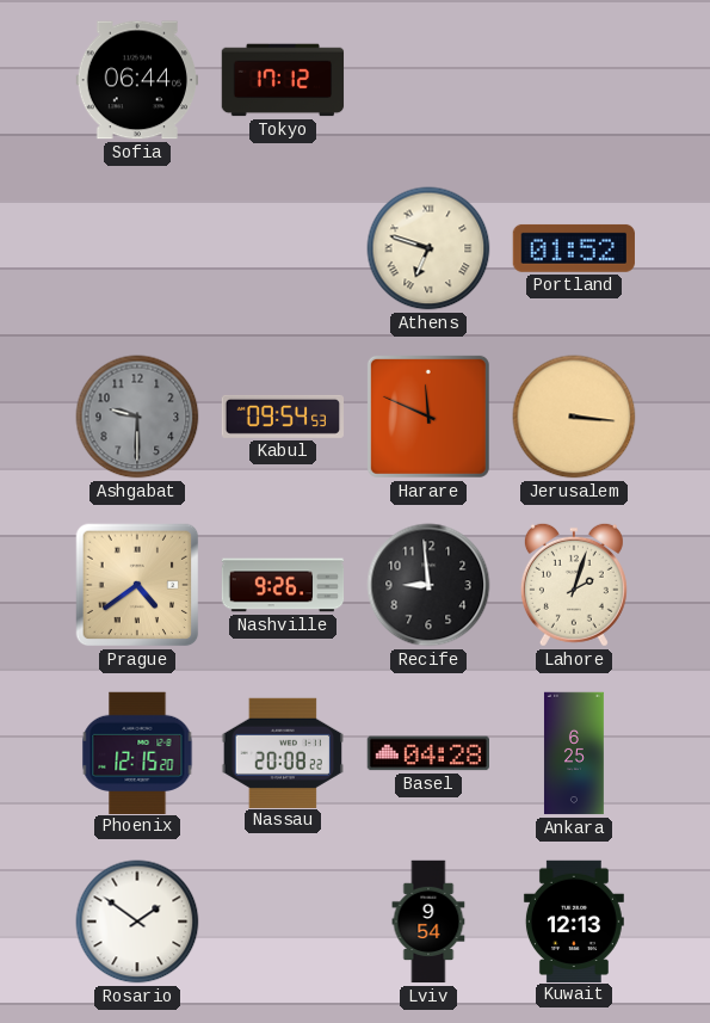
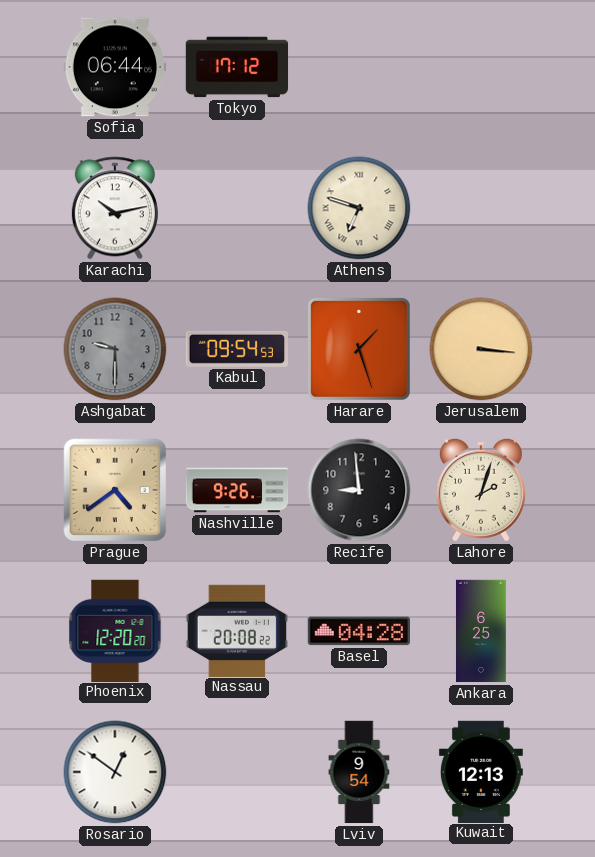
Karachi: none -> 10:13
Portland: 01:52 -> none
Harare: 11:49 -> 1:27
Phoenix: 12:15 -> 12:20
Rosario: 1:51 -> 12:51
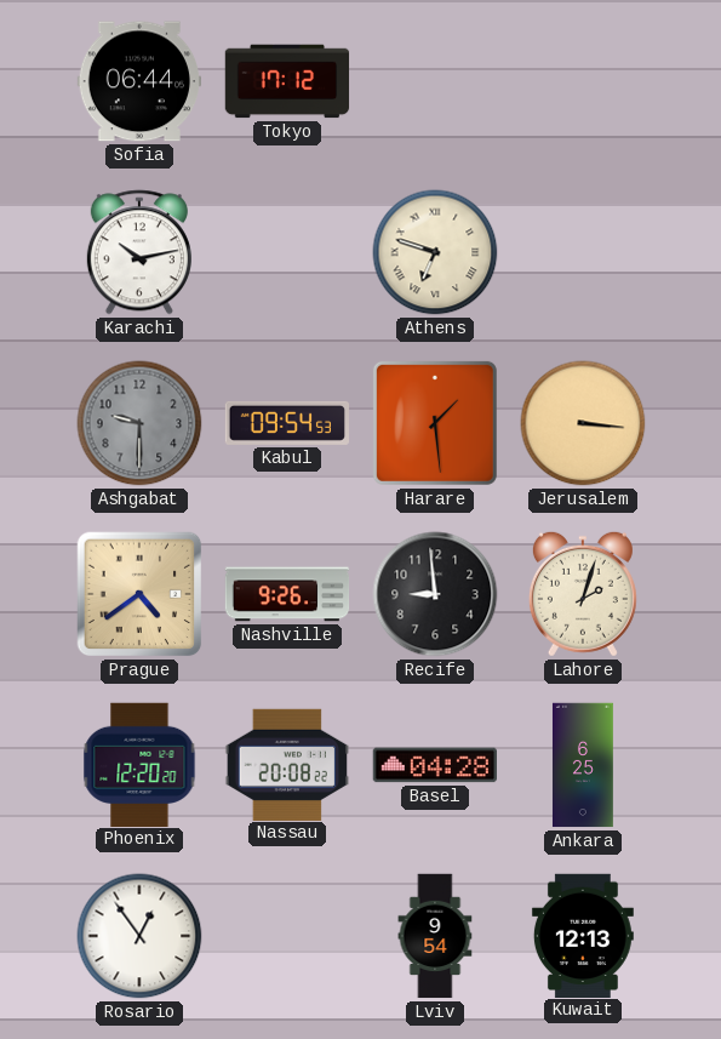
Harare: 1:27 -> 1:29
Rosario: 12:51 -> 12:54
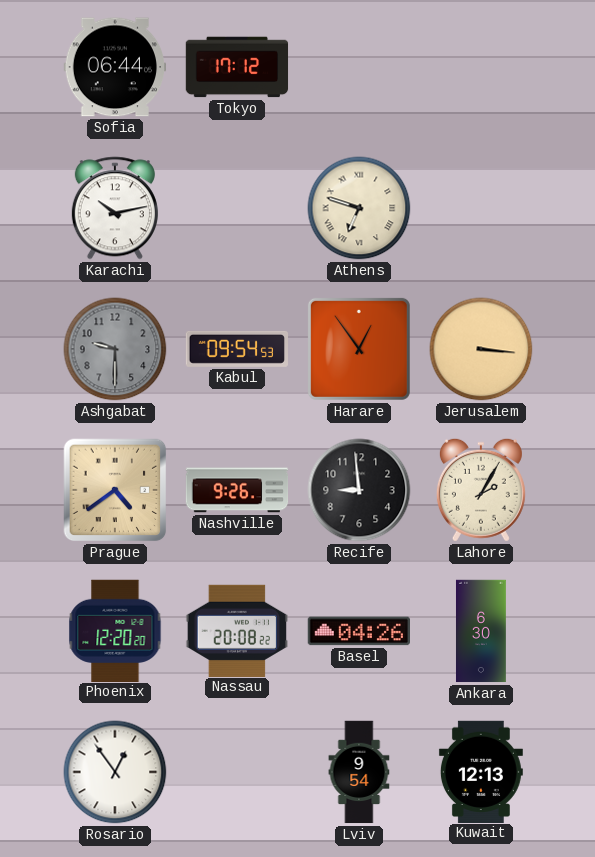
Harare: 1:29 -> 12:54
Lahore: 2:03 -> 2:05
Basel: 04:28 -> 04:26
Ankara: 6:25 -> 6:30
